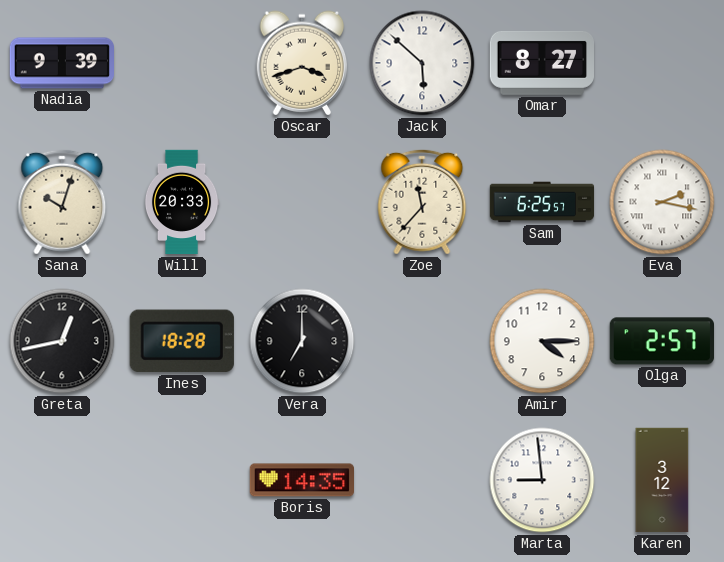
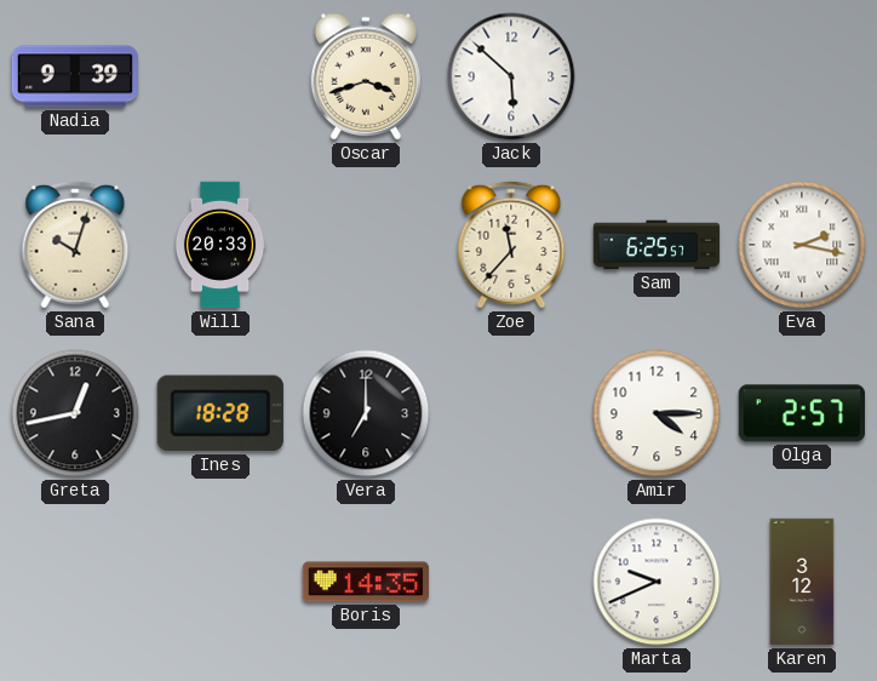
Omar: 8:27 -> none
Marta: 8:59 -> 9:41
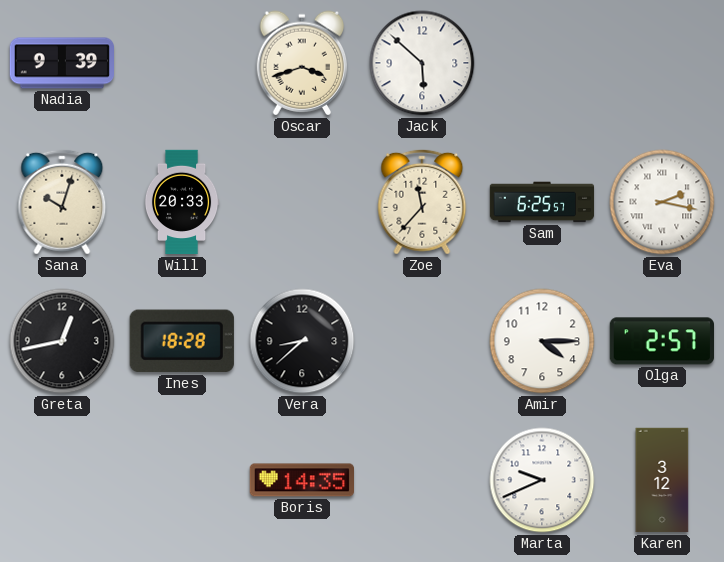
Vera: 7:00 -> 8:38
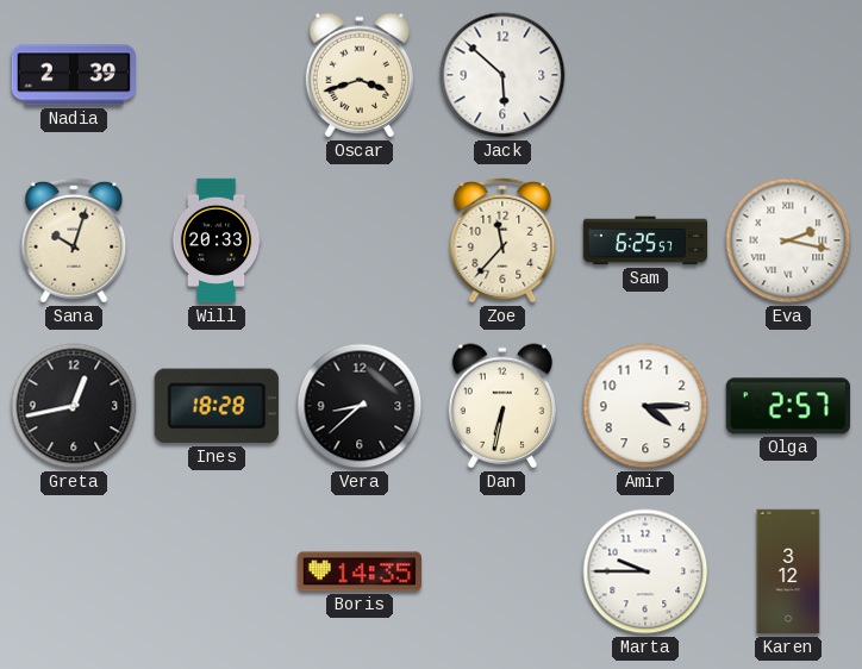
Nadia: 9:39 -> 2:39
Dan: none -> 6:32
Marta: 9:41 -> 9:45
